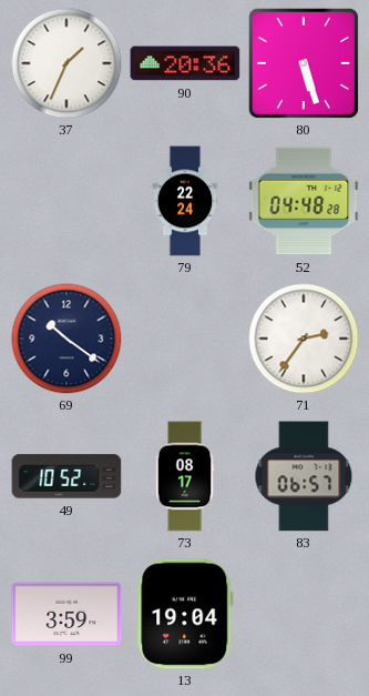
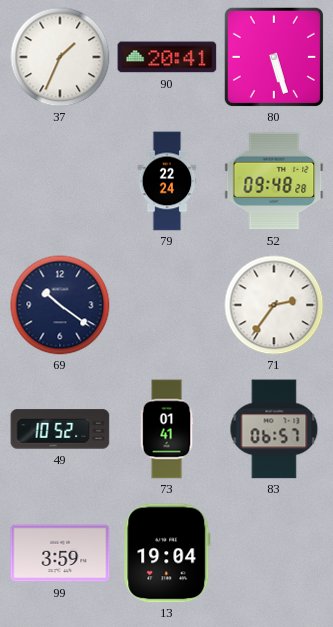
90: 20:36 -> 20:41
52: 04:48 -> 09:48
73: 08:17 -> 01:41
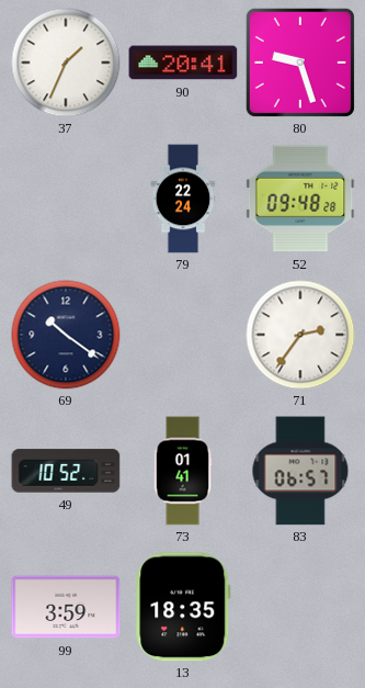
80: 5:27 -> 9:27
13: 19:04 -> 18:35
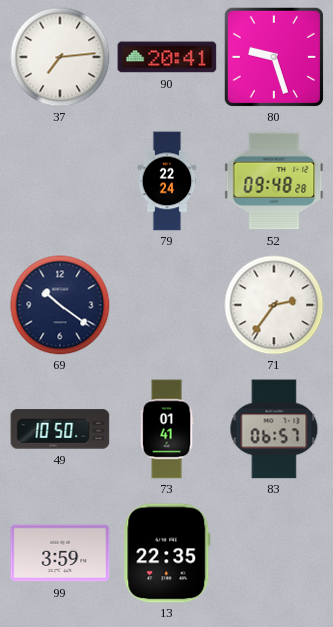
37: 1:34 -> 7:14
49: 10:52 -> 10:50
13: 18:35 -> 22:35
